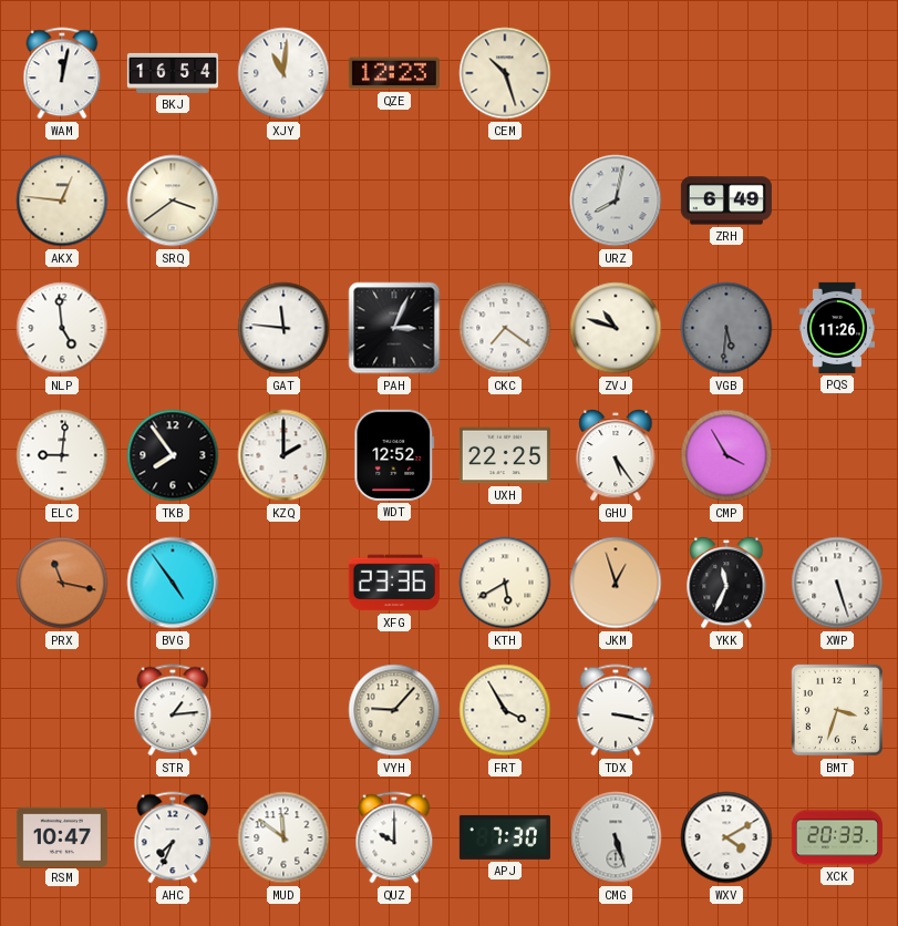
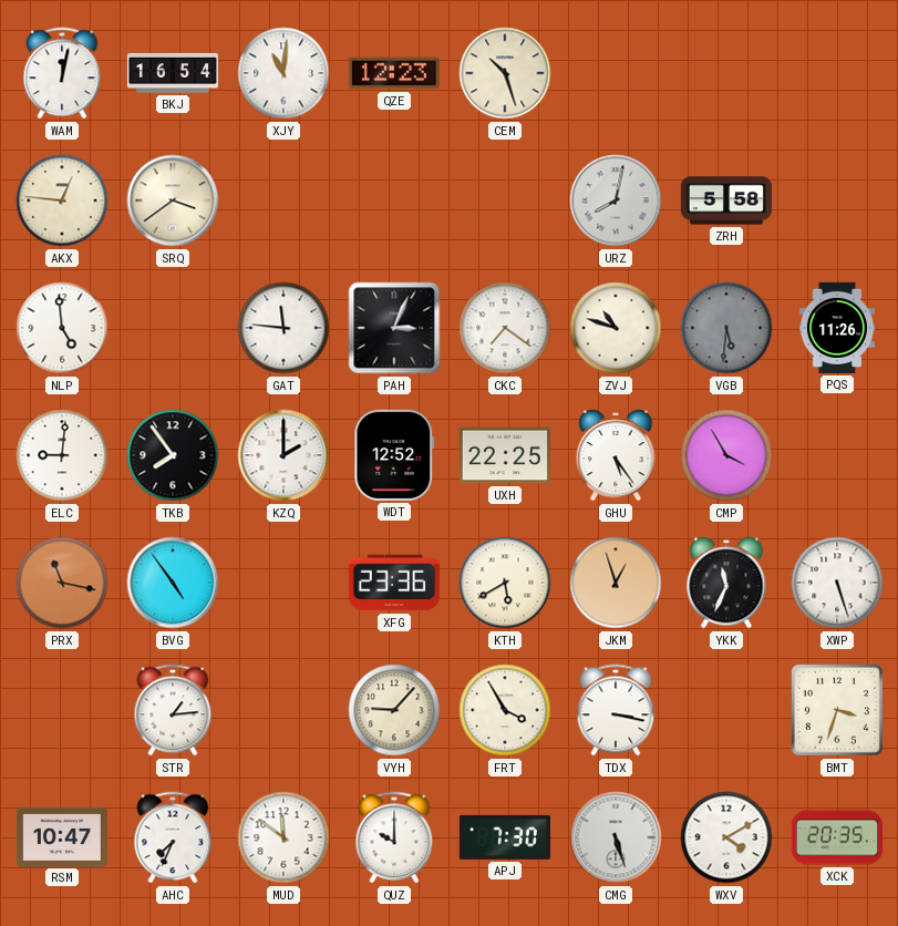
ZRH: 6:49 -> 5:58
XCK: 20:33 -> 20:35
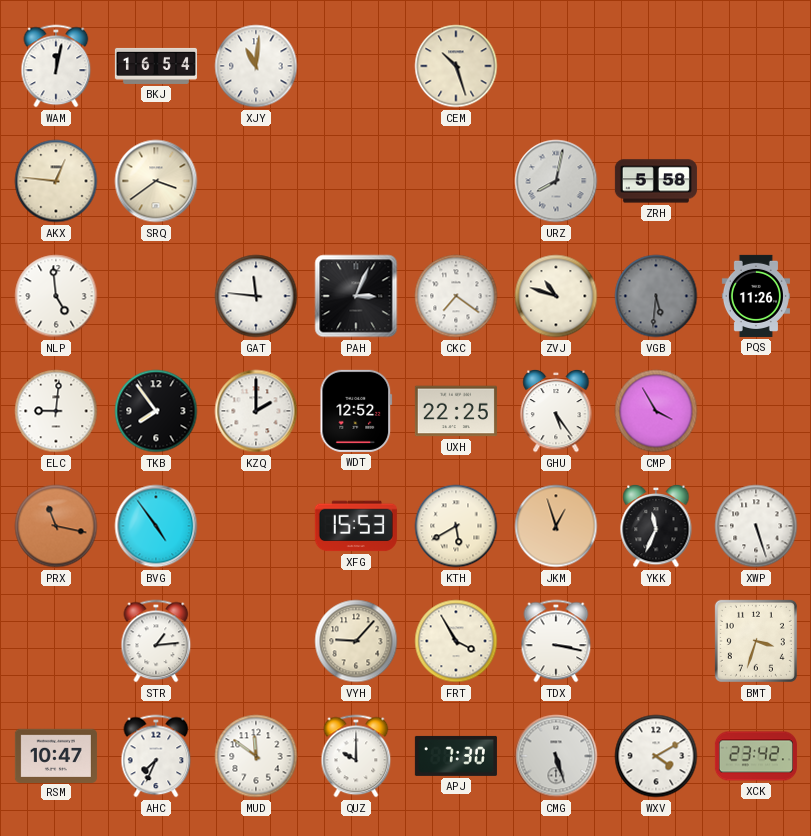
QZE: 12:23 -> none
XFG: 23:36 -> 15:53
XCK: 20:35 -> 23:42
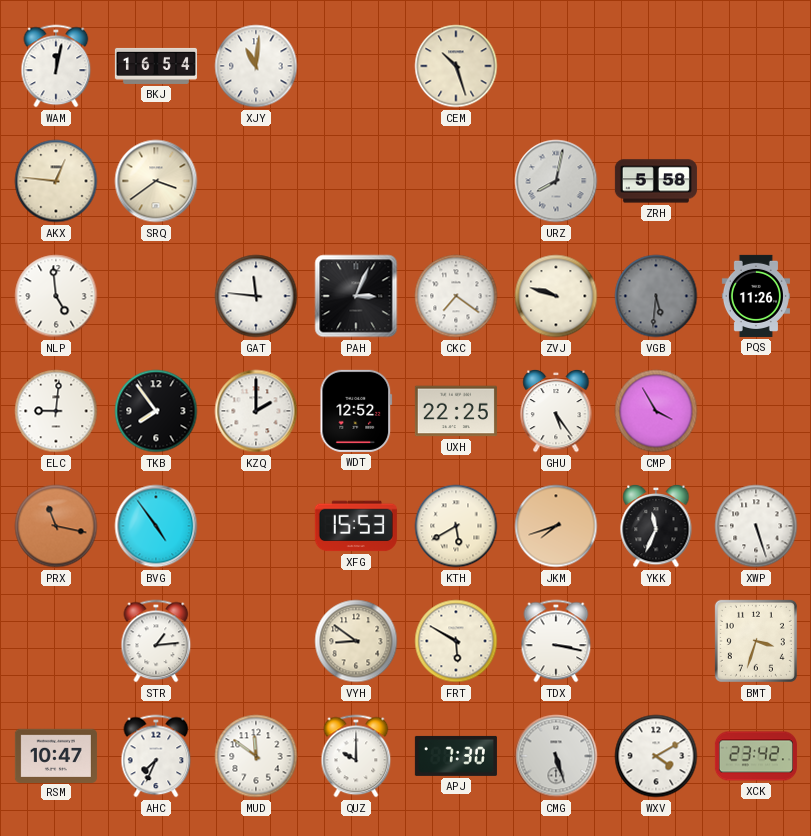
ZVJ: 10:48 -> 9:48
JKM: 12:57 -> 7:42
VYH: 9:07 -> 8:51
FRT: 3:55 -> 5:50
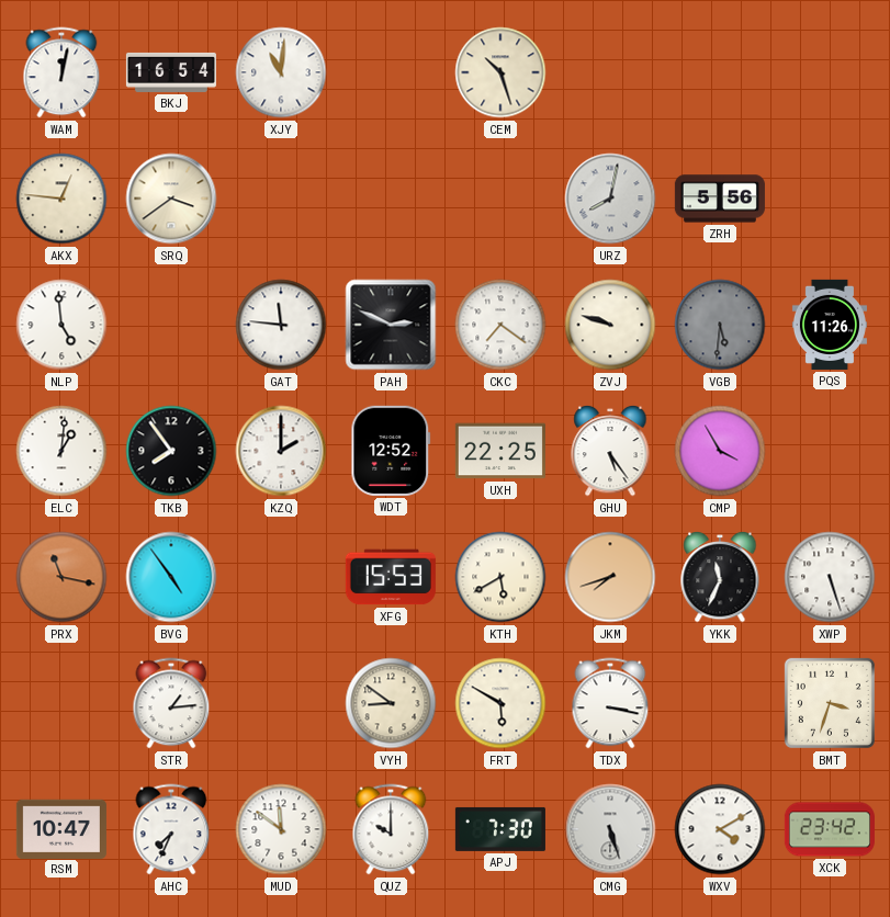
ZRH: 5:58 -> 5:56
PAH: 3:04 -> 2:49
ELC: 9:01 -> 1:01
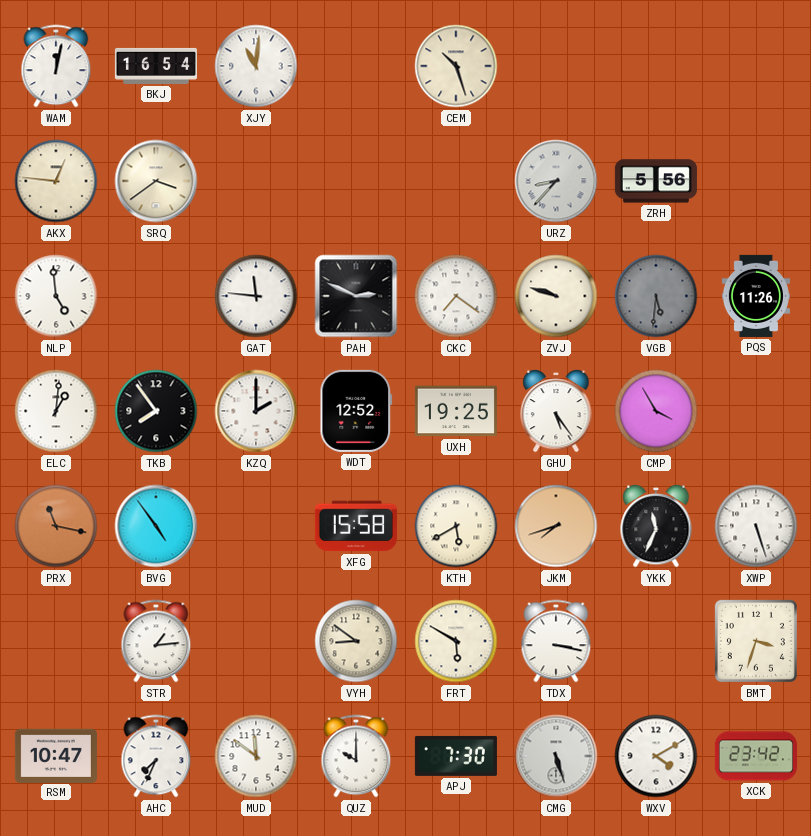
URZ: 8:02 -> 8:37
UXH: 22:25 -> 19:25
XFG: 15:53 -> 15:58
